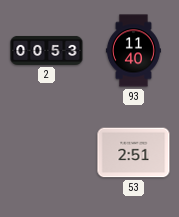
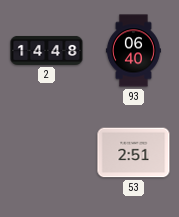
2: 00:53 -> 14:48
93: 11:40 -> 06:40
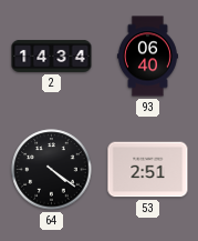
2: 14:48 -> 14:34
64: none -> 4:21
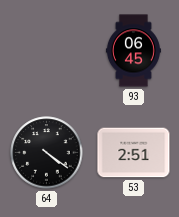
2: 14:34 -> none
93: 06:40 -> 06:45
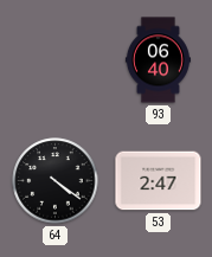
93: 06:45 -> 06:40
53: 2:51 -> 2:47
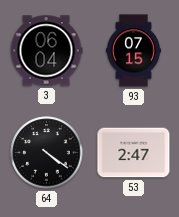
3: none -> 06:04
93: 06:40 -> 07:15
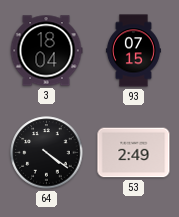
3: 06:04 -> 18:04
53: 2:47 -> 2:49
